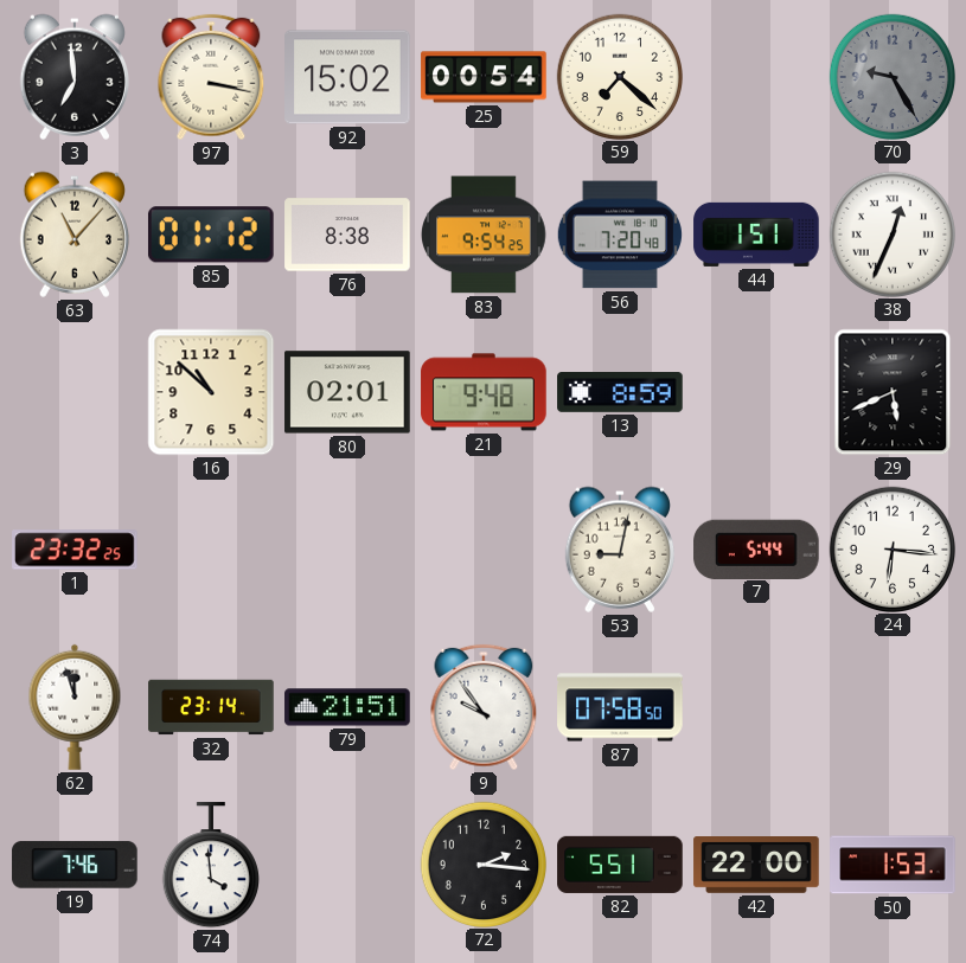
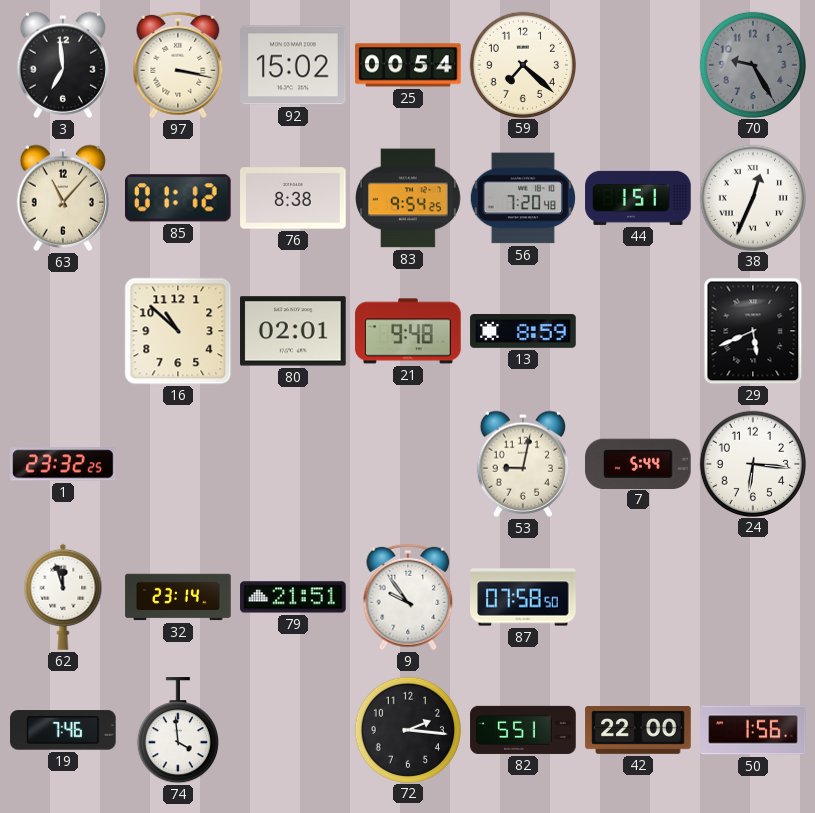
50: 1:53 -> 1:56
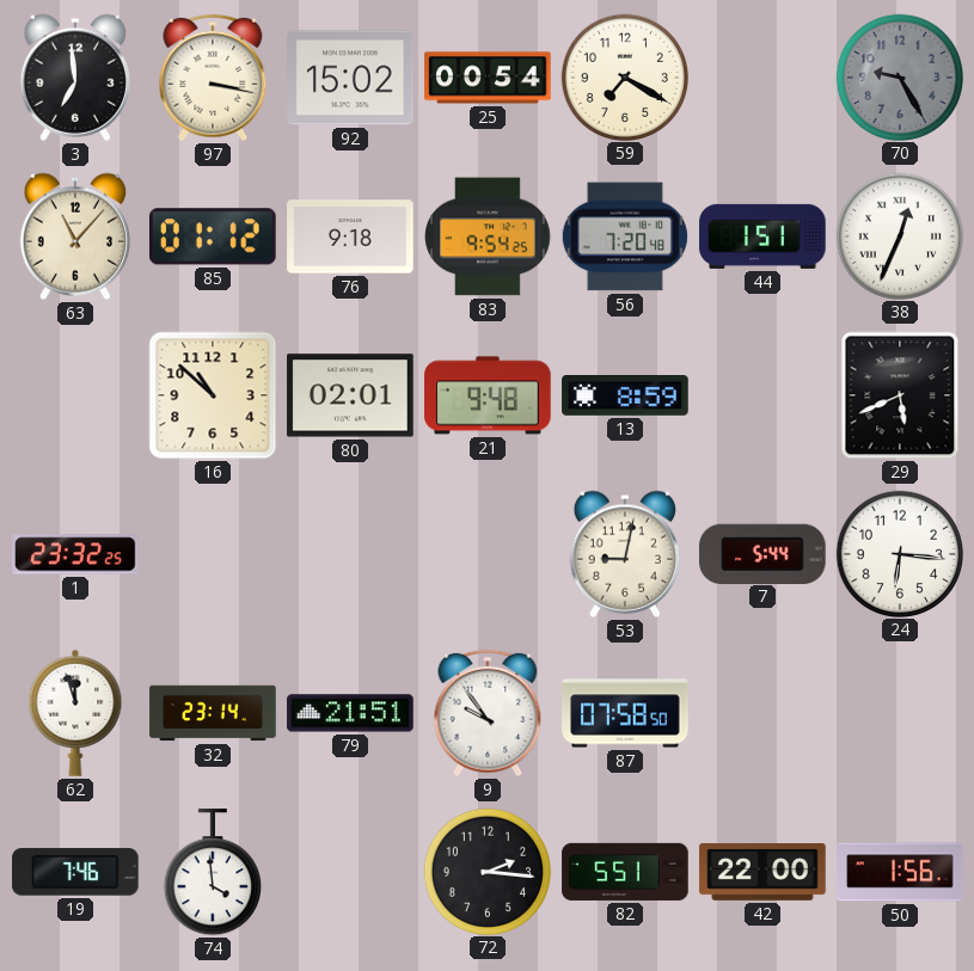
59: 7:22 -> 7:20
76: 8:38 -> 9:18
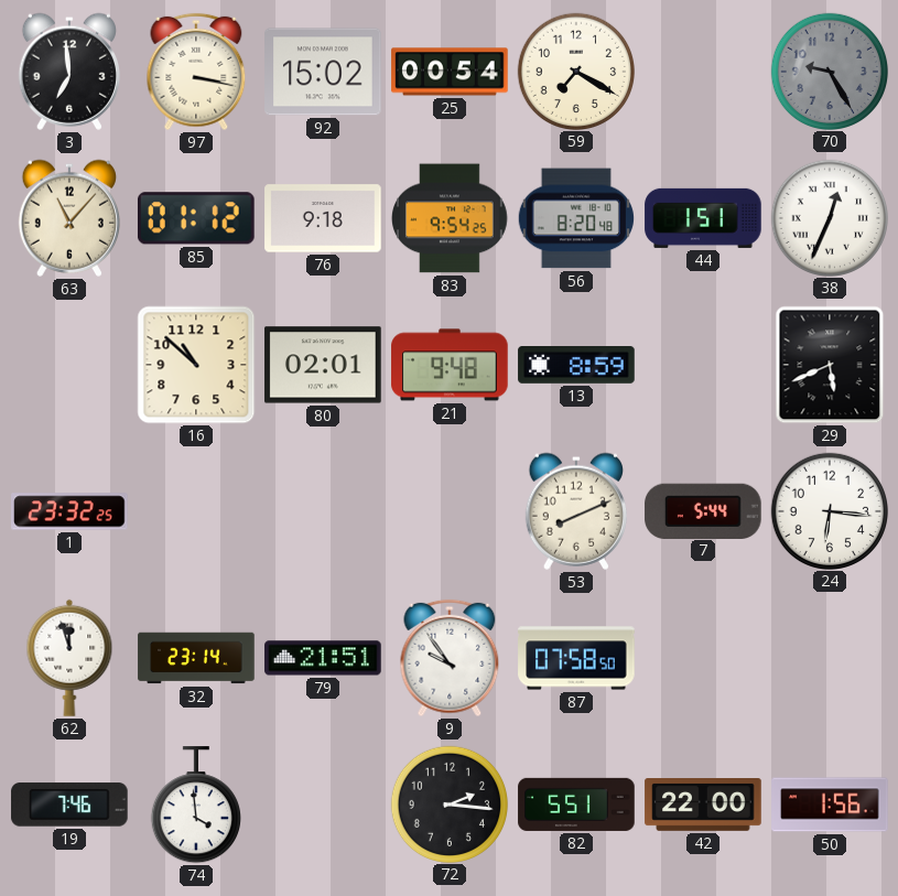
56: 7:20 -> 8:20
53: 9:02 -> 8:11
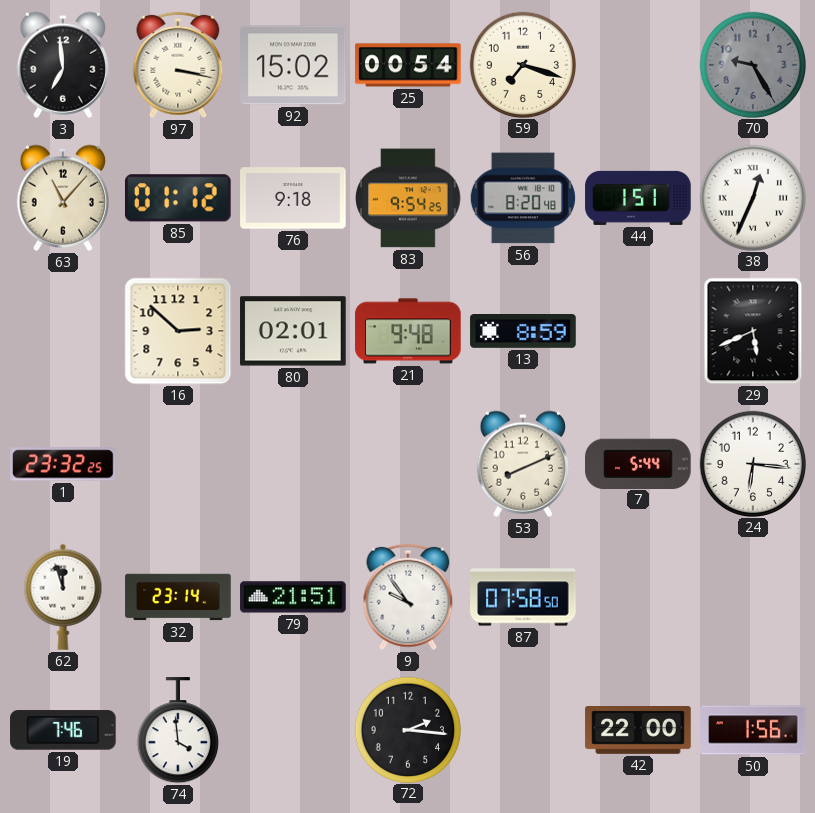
59: 7:20 -> 7:18
16: 10:52 -> 2:52
82: 5:51 -> none
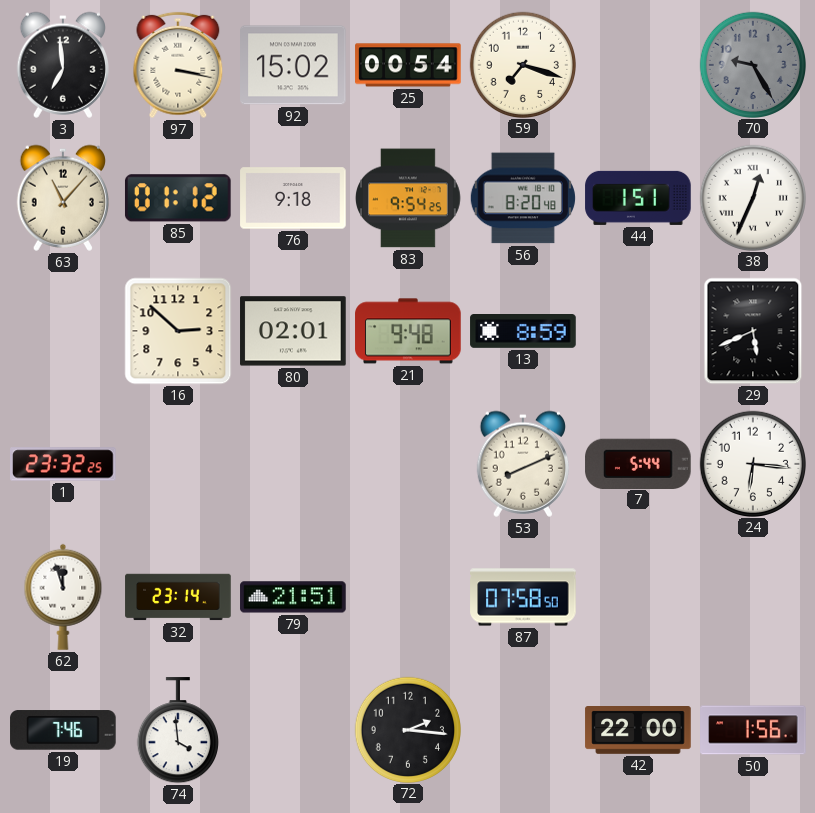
9: 9:54 -> none
